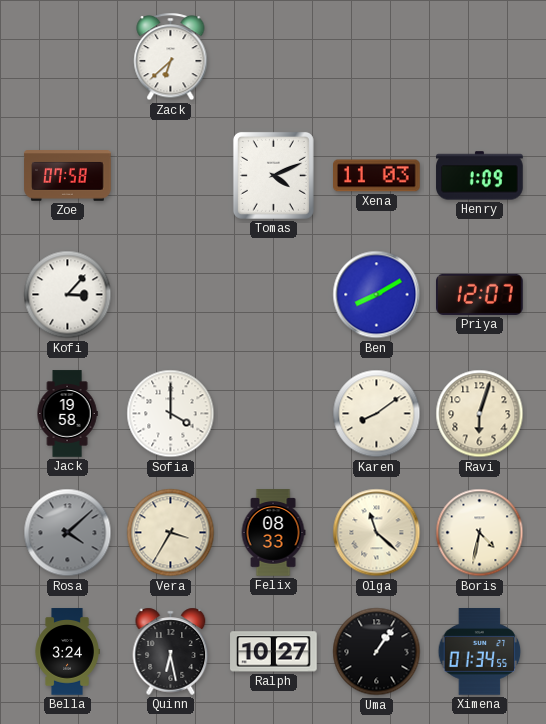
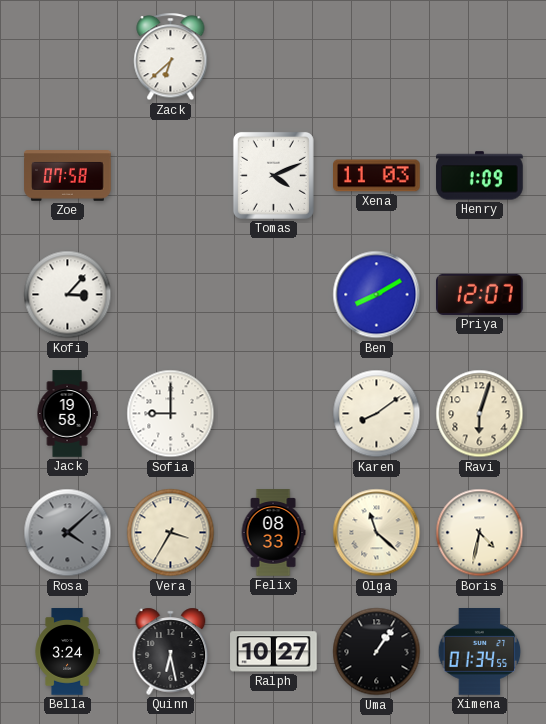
Sofia: 4:00 -> 9:00
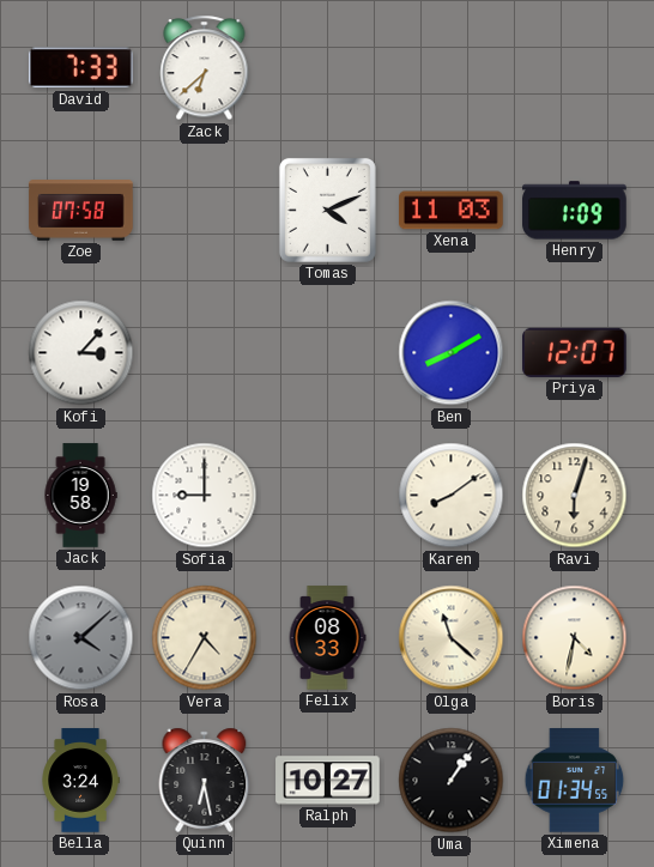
David: none -> 7:33
Vera: 3:35 -> 4:35
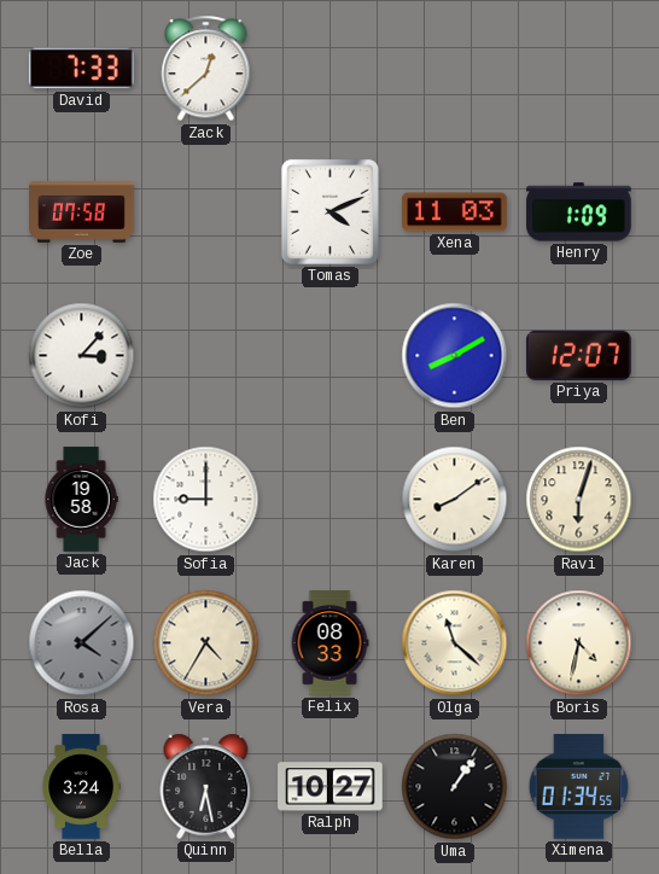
Zack: 6:38 -> 12:38
